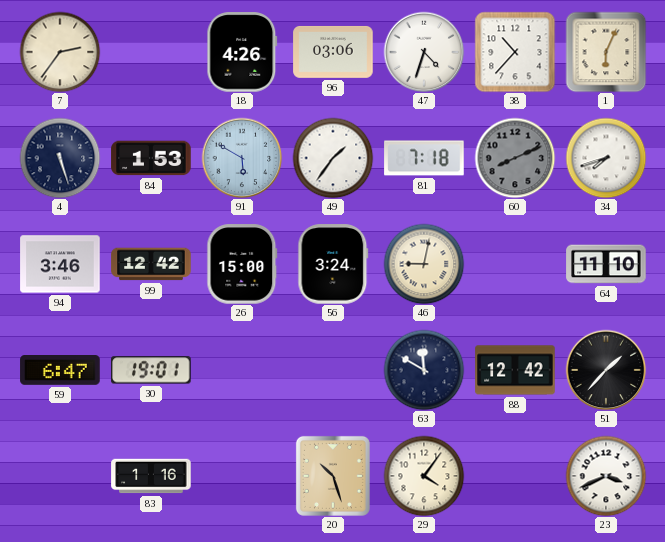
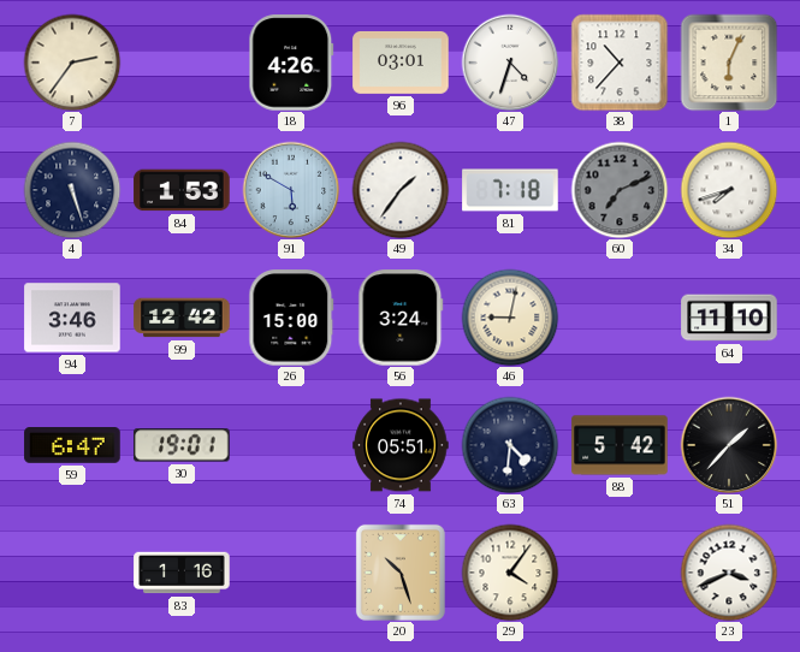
96: 03:06 -> 03:01
60: 8:11 -> 7:11
74: none -> 05:51
63: 11:50 -> 4:31
88: 12:42 -> 5:42
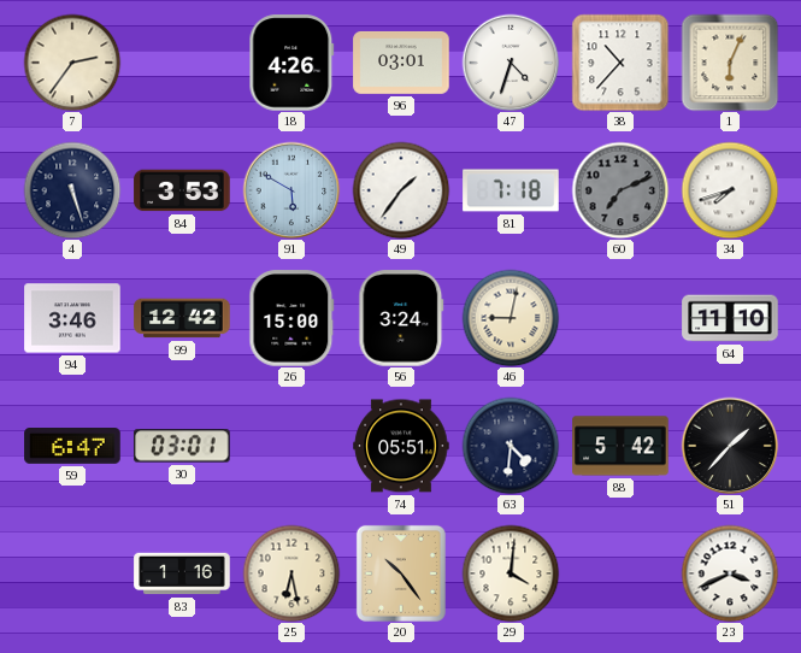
84: 1:53 -> 3:53
30: 19:01 -> 03:01
25: none -> 6:28
20: 10:27 -> 10:24
29: 4:06 -> 4:01
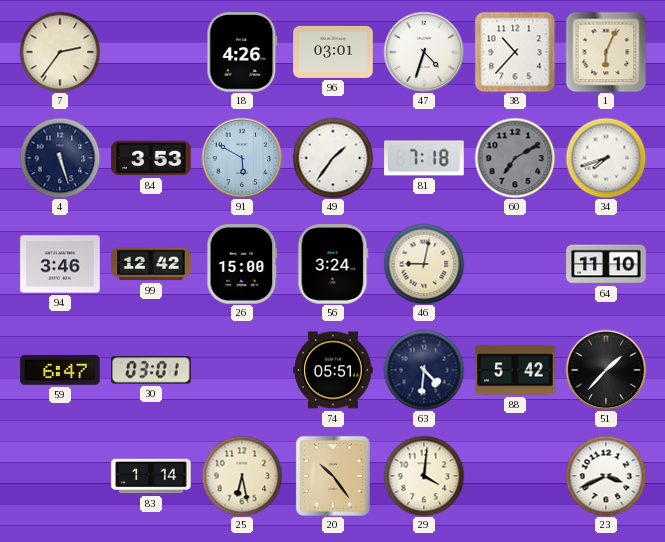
60: 7:11 -> 7:10
83: 1:16 -> 1:14
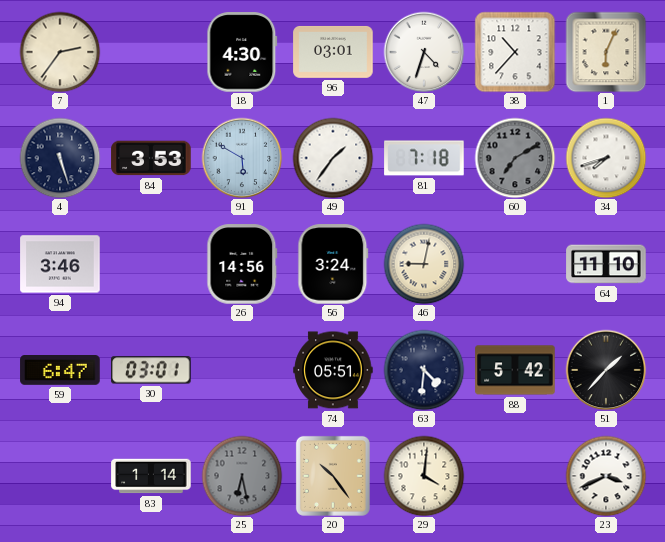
18: 4:26 -> 4:30
99: 12:42 -> none
26: 15:00 -> 14:56
25 dial: cream -> grey
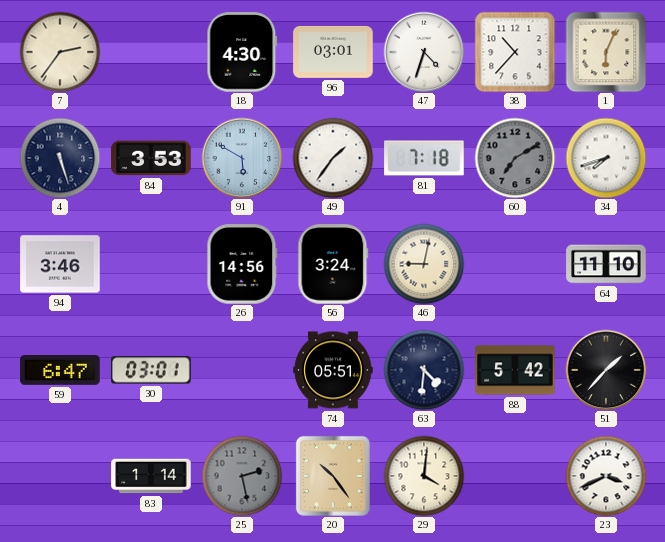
25: 6:28 -> 2:28
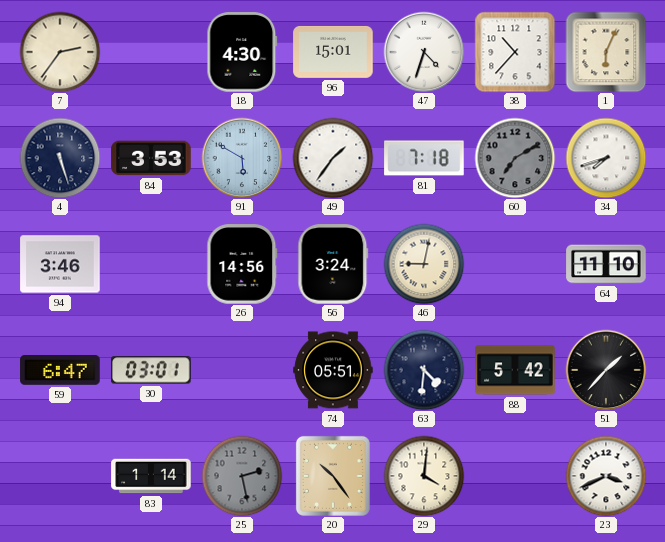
96: 03:01 -> 15:01
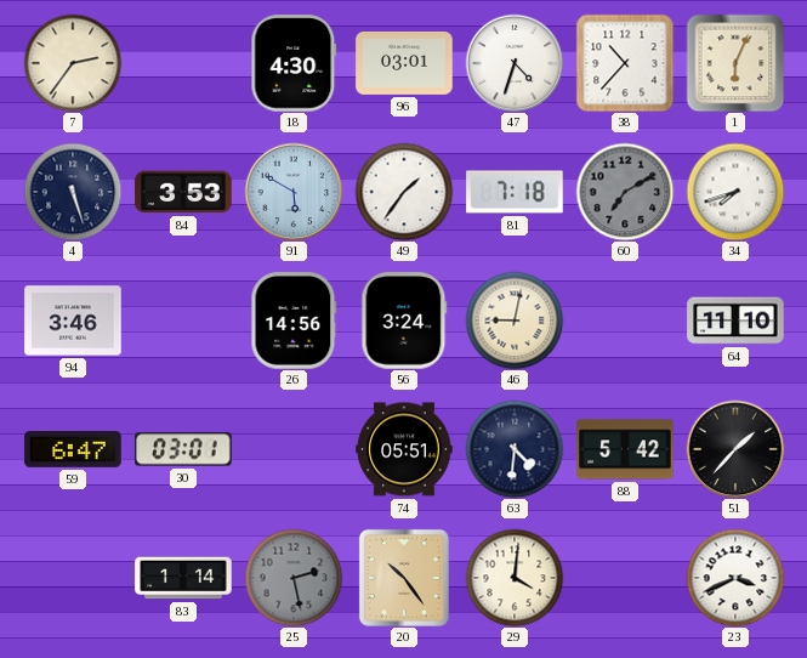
96: 15:01 -> 03:01
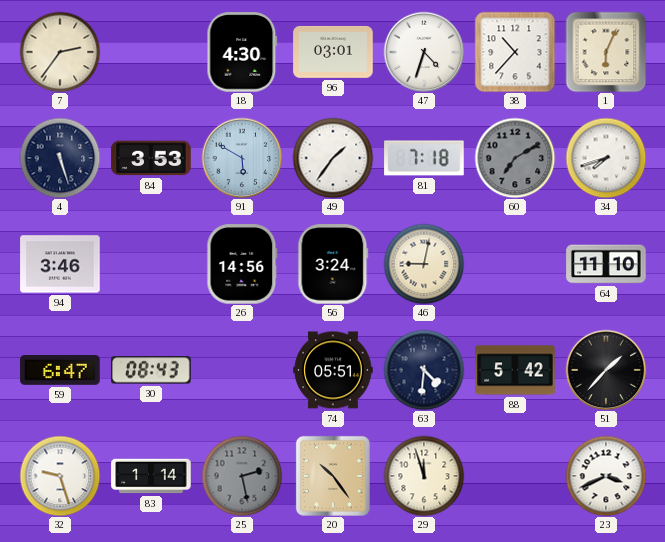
30: 03:01 -> 08:43
32: none -> 9:27
29: 4:01 -> 11:57
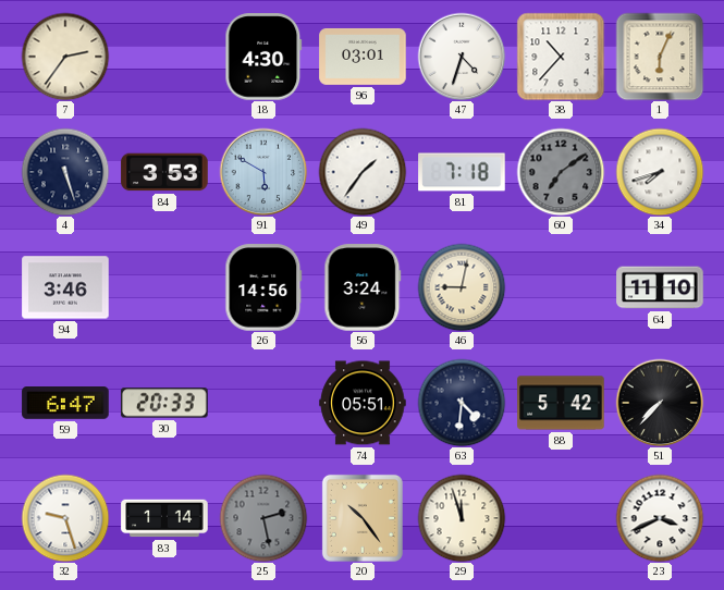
60: 7:10 -> 7:09
30: 08:43 -> 20:33
51: 1:37 -> 7:37
